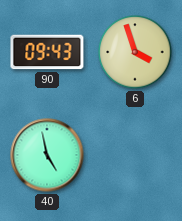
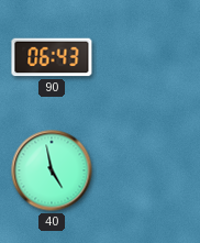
90: 09:43 -> 06:43
6: 3:57 -> none
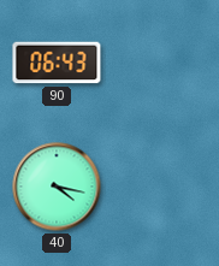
40: 4:58 -> 4:17
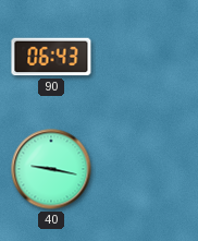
40: 4:17 -> 9:17
